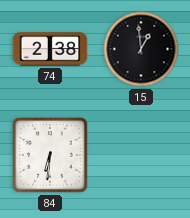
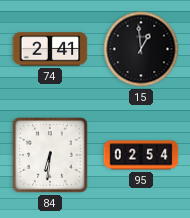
74: 2:38 -> 2:41
95: none -> 02:54
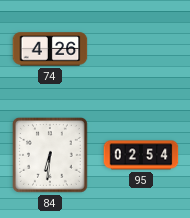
74: 2:41 -> 4:26
15: 12:59 -> none
